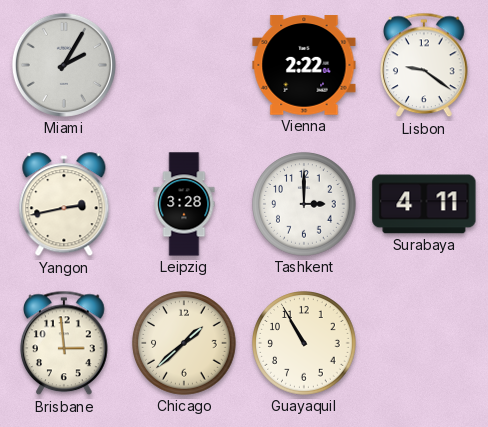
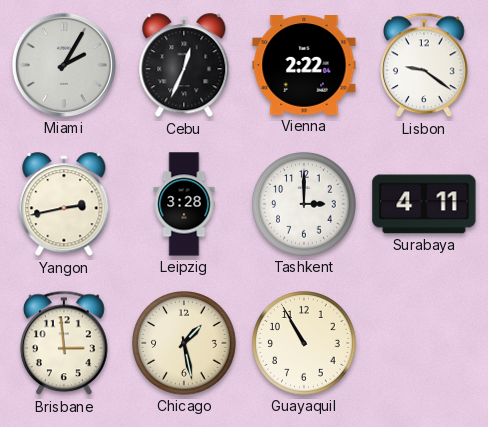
Cebu: none -> 12:34
Chicago: 1:38 -> 1:28
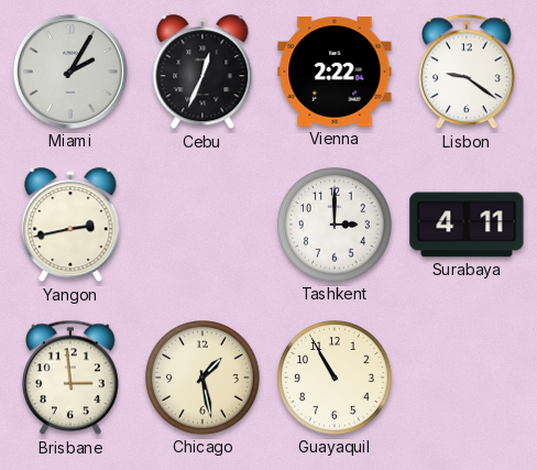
Leipzig: 3:28 -> none
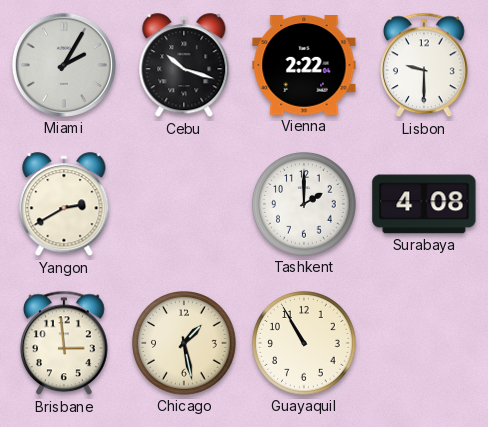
Cebu: 12:34 -> 10:18
Lisbon: 9:21 -> 9:30
Yangon: 2:43 -> 2:40
Tashkent: 3:00 -> 2:00
Surabaya: 4:11 -> 4:08
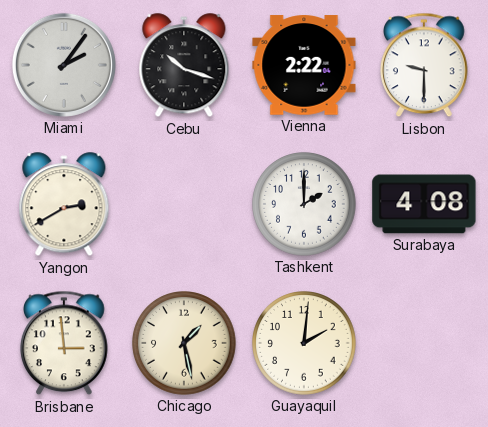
Miami: 2:05 -> 2:06
Guayaquil: 10:55 -> 2:01
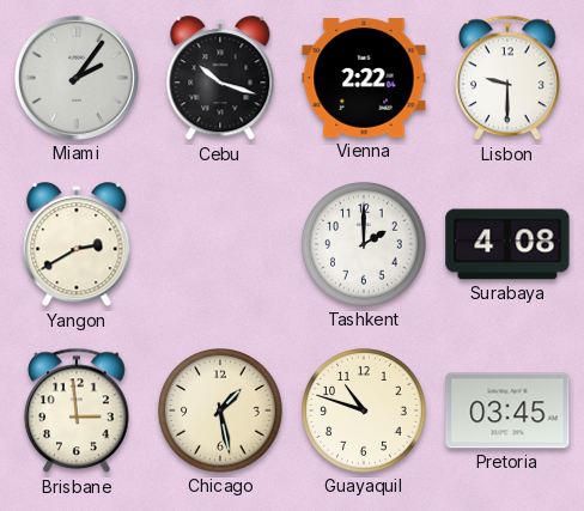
Guayaquil: 2:01 -> 10:48
Pretoria: none -> 03:45
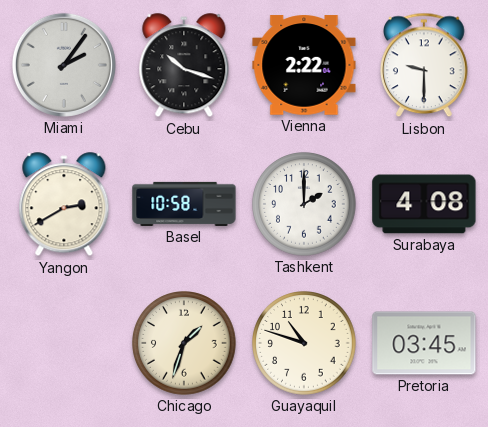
Basel: none -> 10:58
Brisbane: 2:59 -> none
Chicago: 1:28 -> 1:33
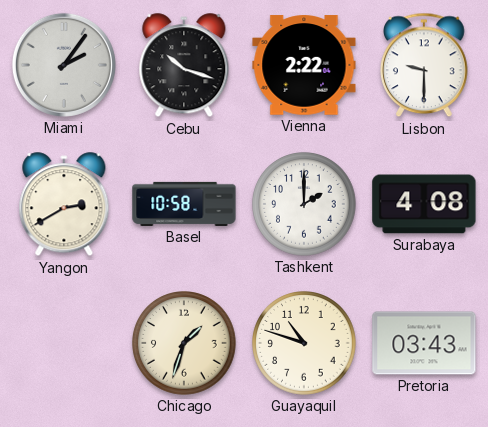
Pretoria: 03:45 -> 03:43
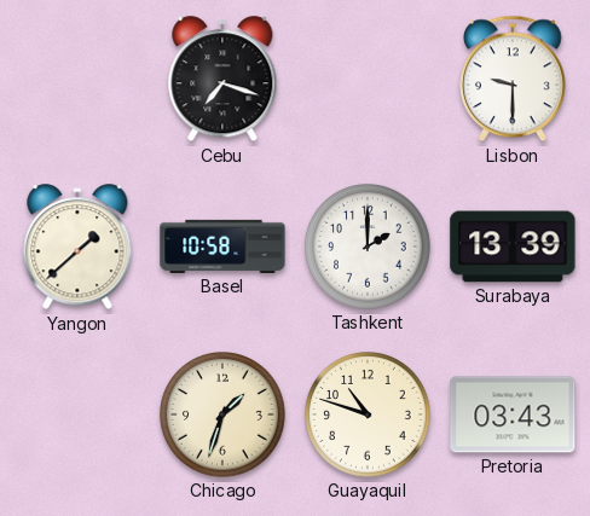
Miami: 2:06 -> none
Cebu: 10:18 -> 7:18
Vienna: 2:22 -> none
Yangon: 2:40 -> 1:38
Surabaya: 4:08 -> 13:39
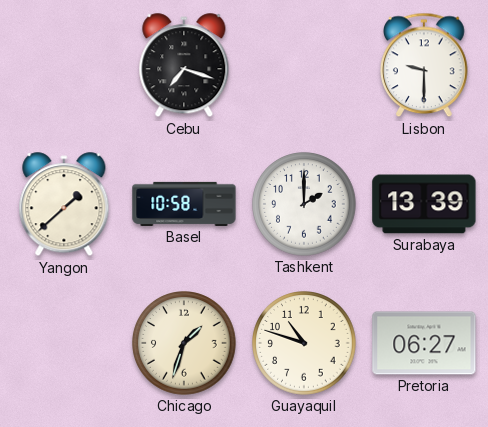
Pretoria: 03:43 -> 06:27
